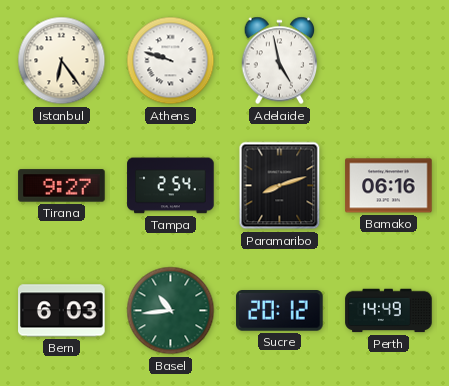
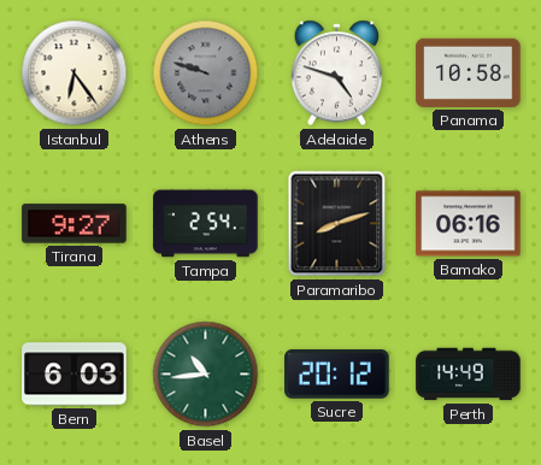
Athens dial: white -> grey
Adelaide: 4:58 -> 4:48
Panama: none -> 10:58
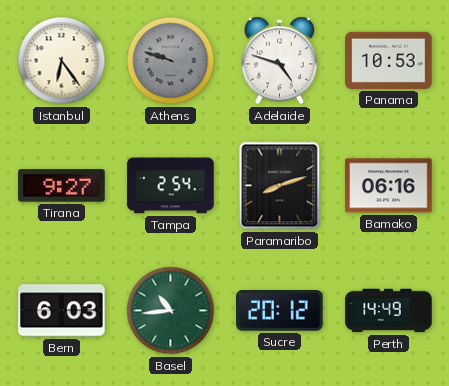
Panama: 10:58 -> 10:53
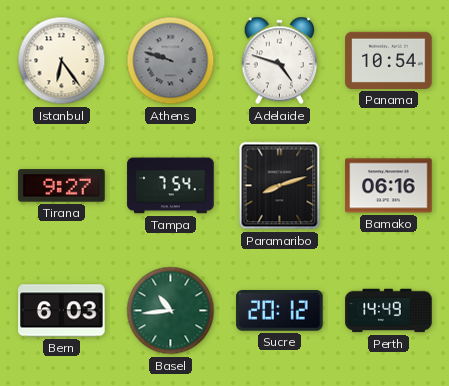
Panama: 10:53 -> 10:54
Tampa: 2:54 -> 7:54
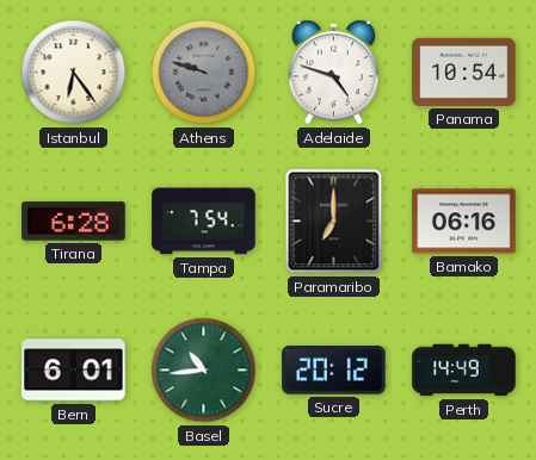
Tirana: 9:27 -> 6:28
Paramaribo: 8:12 -> 7:00
Bern: 6:03 -> 6:01
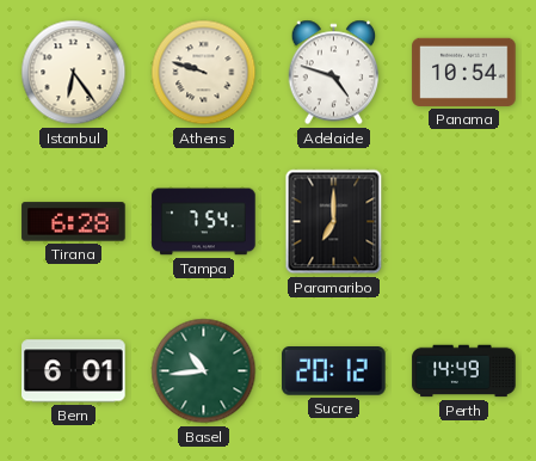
Athens dial: grey -> cream
Bamako: 06:16 -> none
